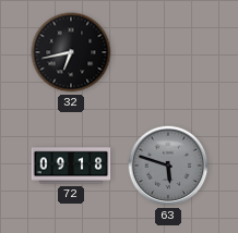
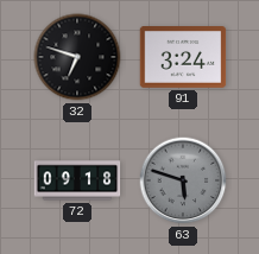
32: 6:43 -> 6:48
91: none -> 3:24
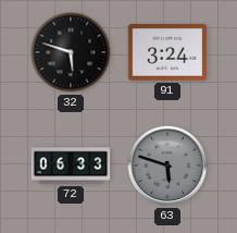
32: 6:48 -> 5:48
72: 09:18 -> 06:33
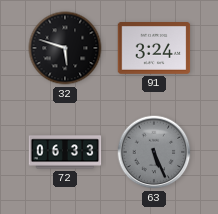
63: 5:48 -> 5:26
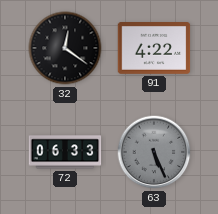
32: 5:48 -> 12:21
91: 3:24 -> 4:22
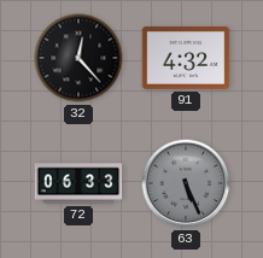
32: 12:21 -> 12:23
91: 4:22 -> 4:32
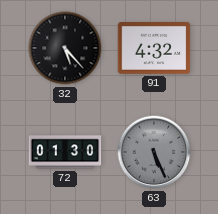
32: 12:23 -> 5:23
72: 06:33 -> 01:30
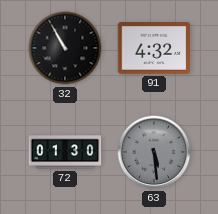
32: 5:23 -> 10:55
63: 5:26 -> 5:29
